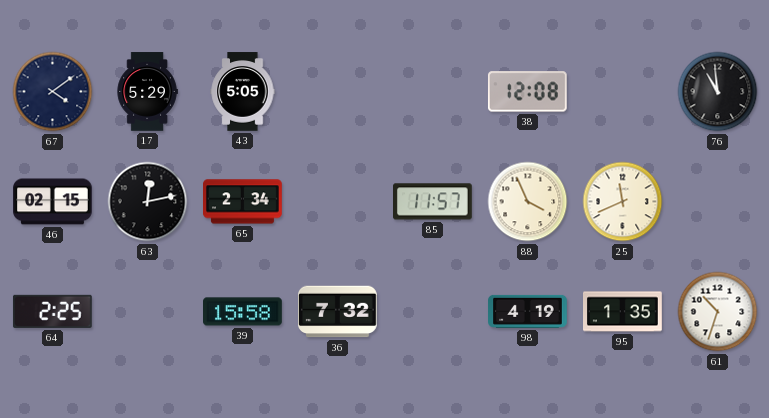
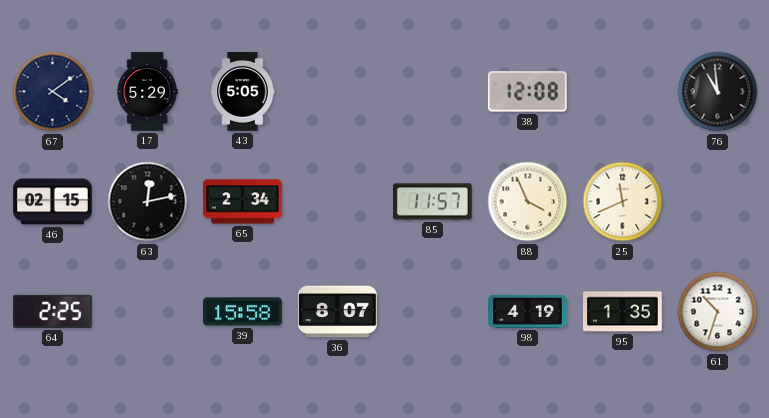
36: 7:32 -> 8:07
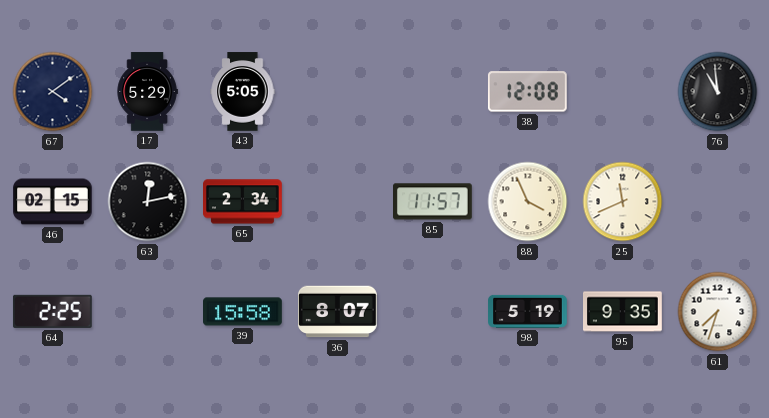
98: 4:19 -> 5:19
95: 1:35 -> 9:35
61: 10:33 -> 7:33
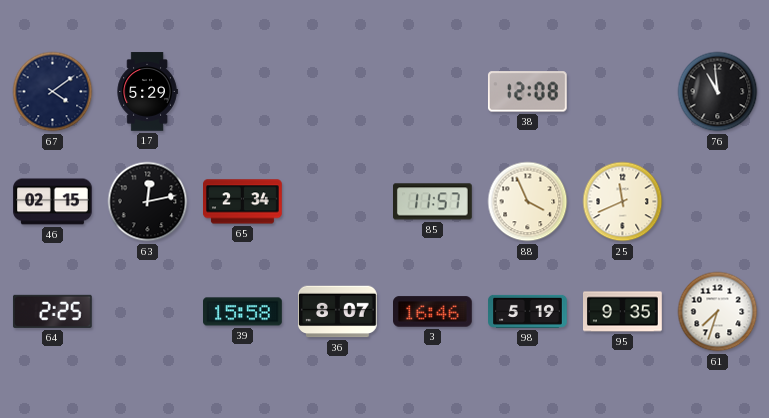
43: 5:05 -> none
3: none -> 16:46
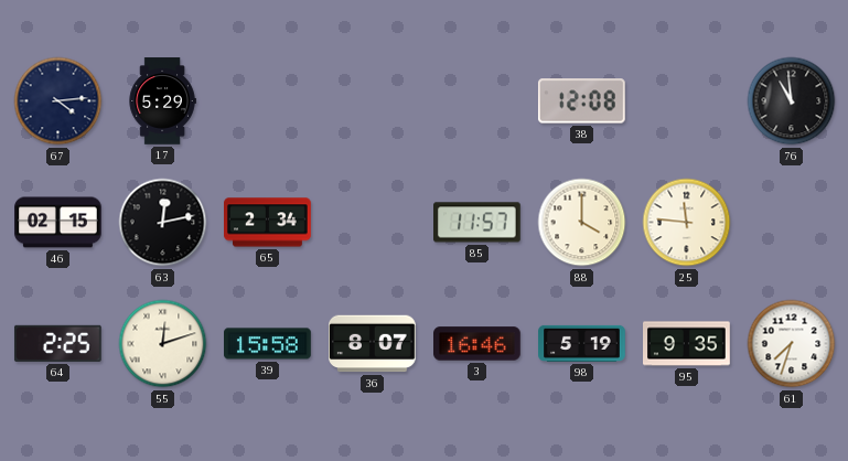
67: 4:09 -> 4:14
88: 3:56 -> 4:00
25: 11:41 -> 11:46
55: none -> 12:12
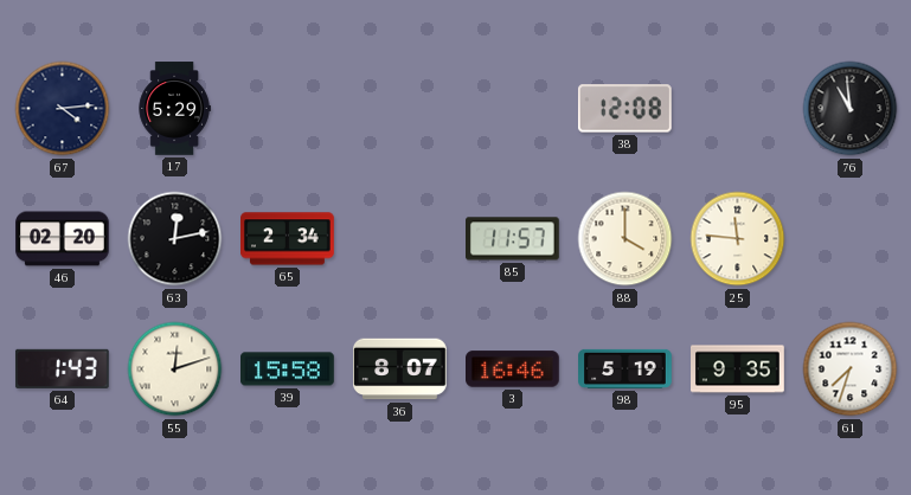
46: 02:15 -> 02:20
64: 2:25 -> 1:43
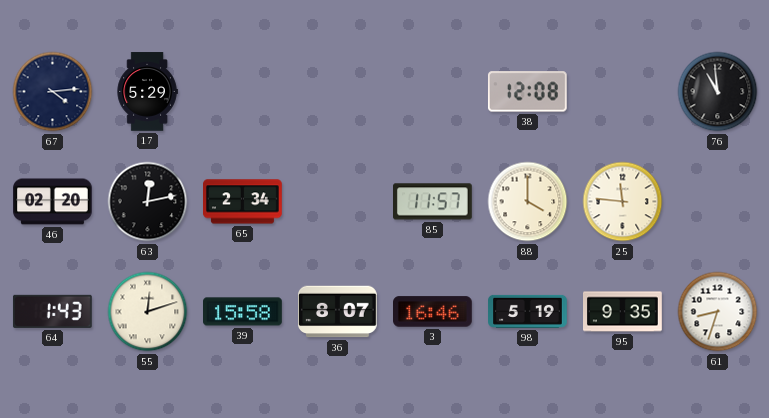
61: 7:33 -> 8:33
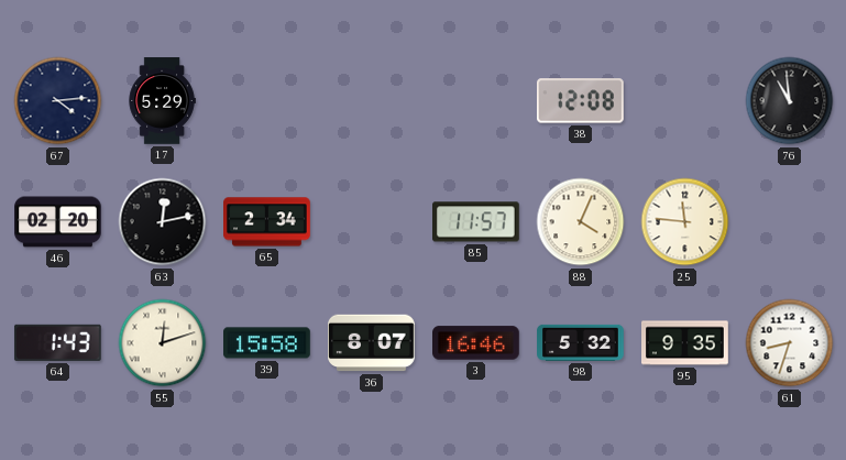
88: 4:00 -> 4:04
98: 5:19 -> 5:32
